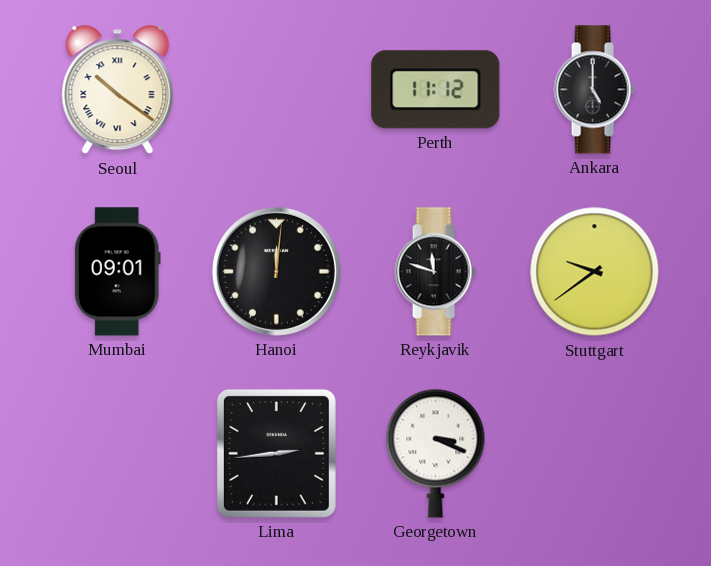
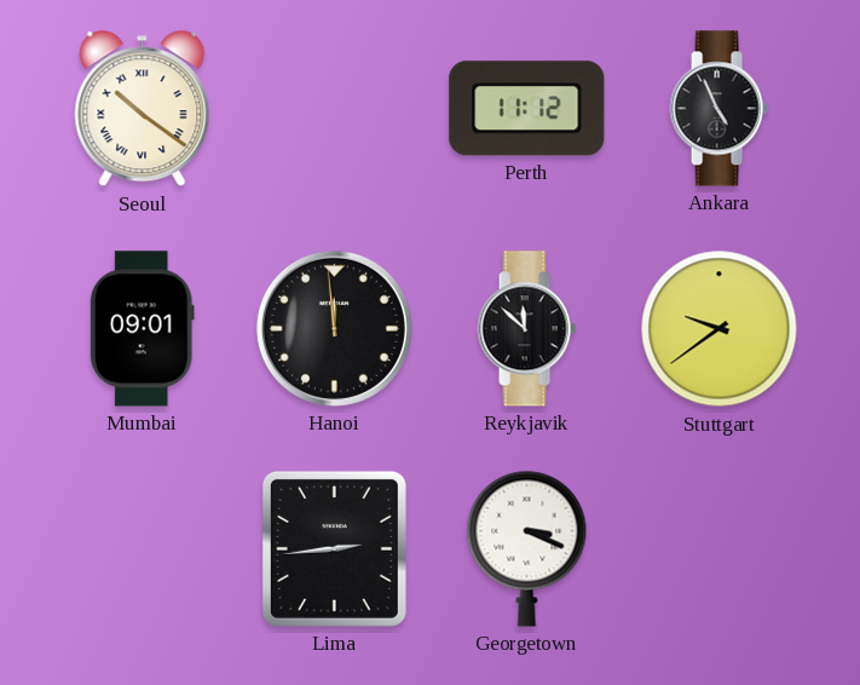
Ankara: 5:00 -> 4:56
Hanoi: 12:01 -> 11:59
Reykjavik: 11:48 -> 11:52
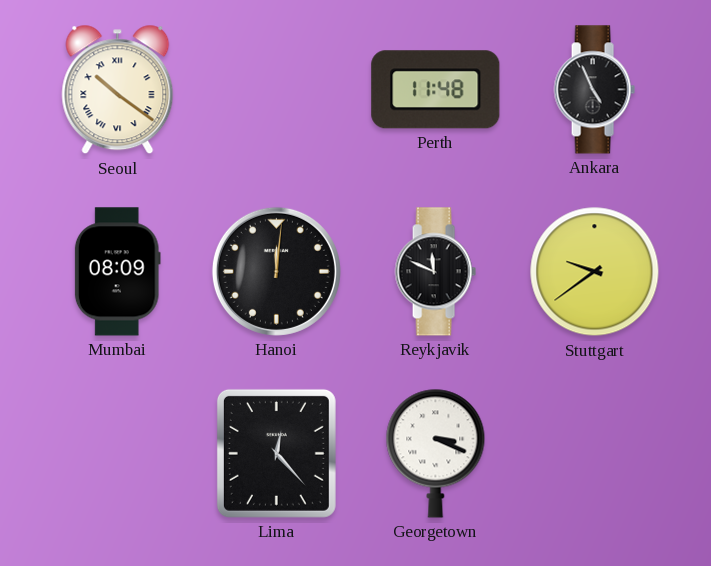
Perth: 11:12 -> 11:48
Mumbai: 09:01 -> 08:09
Hanoi: 11:59 -> 12:01
Reykjavik: 11:52 -> 11:49
Lima: 2:44 -> 12:23
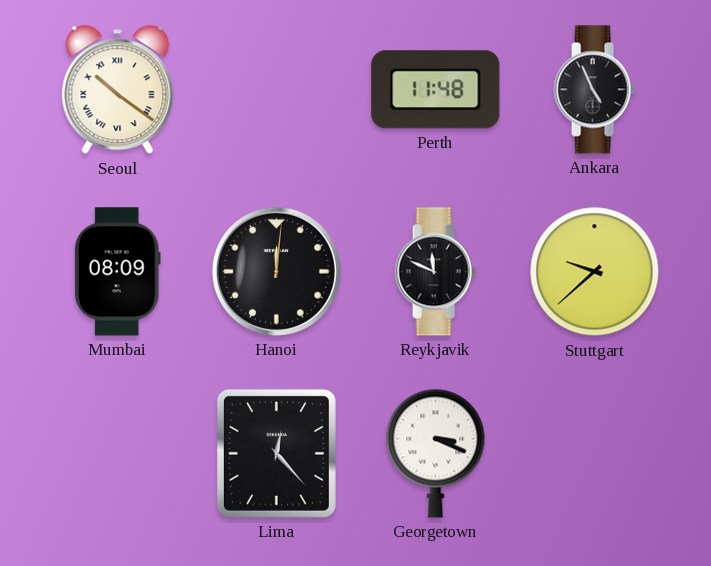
Stuttgart: 9:39 -> 9:38
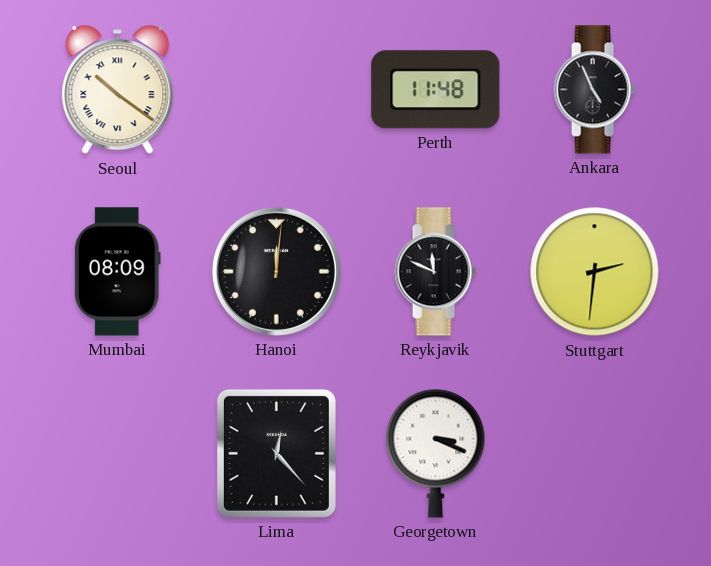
Stuttgart: 9:38 -> 2:31
